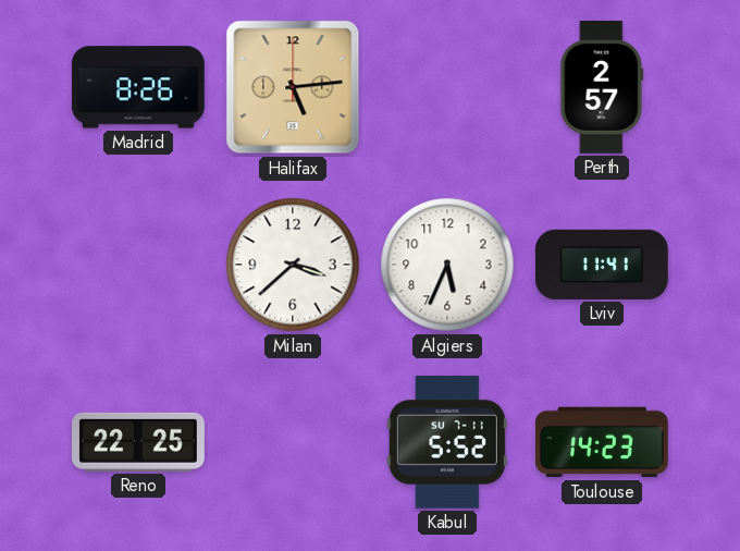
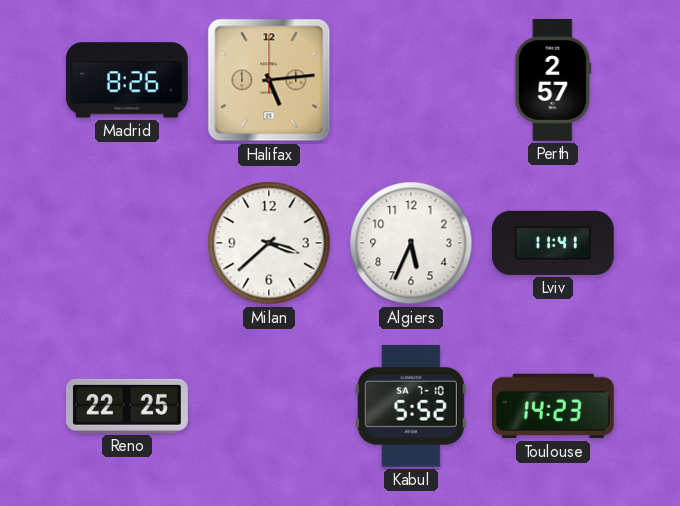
Kabul date: SU 7-11 -> SA 7-10
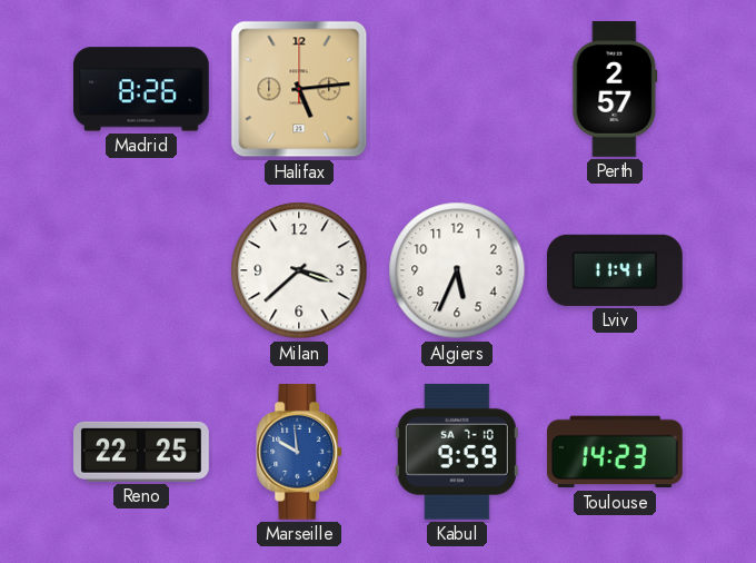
Marseille: none -> 9:59
Kabul: 5:52 -> 9:59
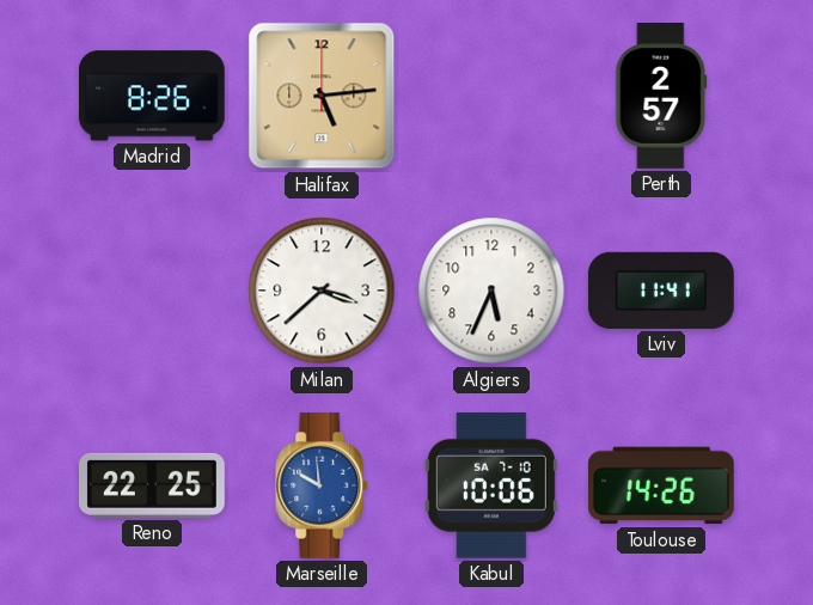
Kabul: 9:59 -> 10:06
Toulouse: 14:23 -> 14:26
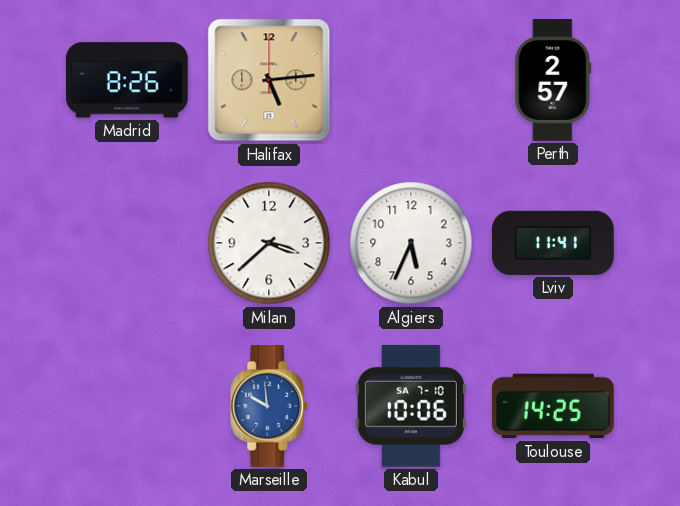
Reno: 22:25 -> none
Toulouse: 14:26 -> 14:25
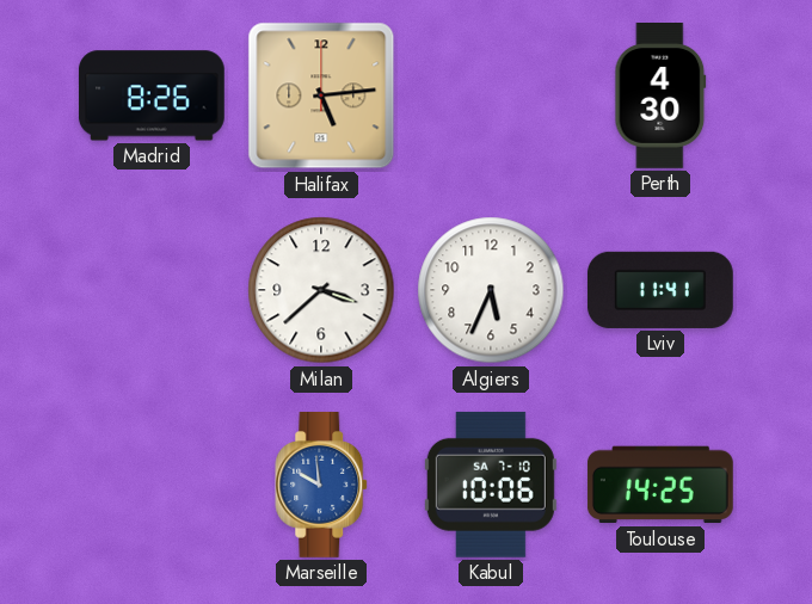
Perth: 2:57 -> 4:30
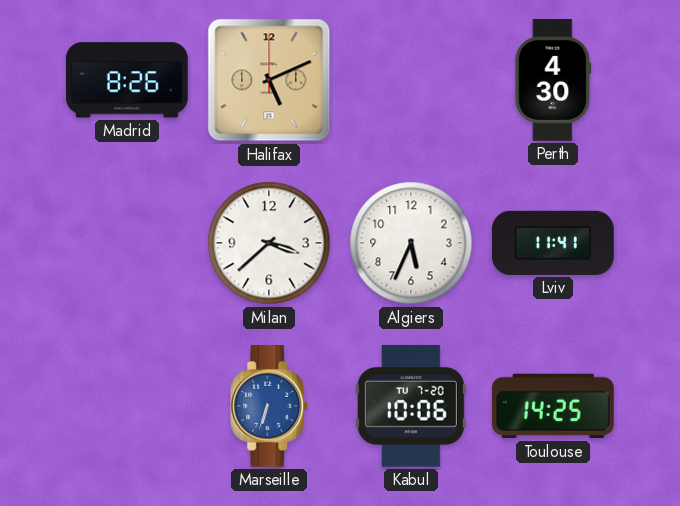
Halifax: 5:14 -> 5:11
Marseille: 9:59 -> 6:33
Kabul date: SA 7-10 -> TU 7-20
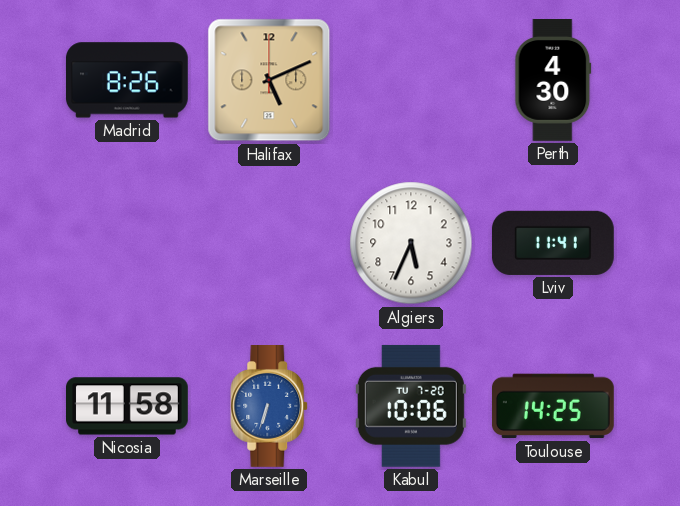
Milan: 3:38 -> none
Nicosia: none -> 11:58
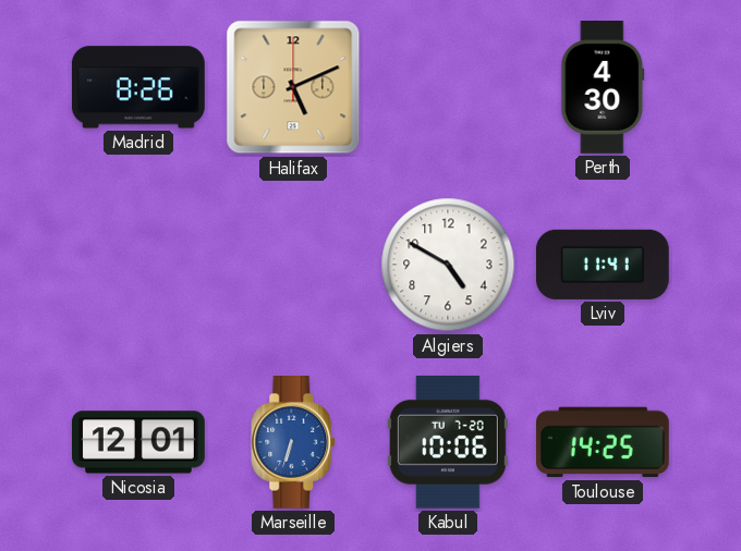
Algiers: 5:34 -> 4:50
Nicosia: 11:58 -> 12:01
